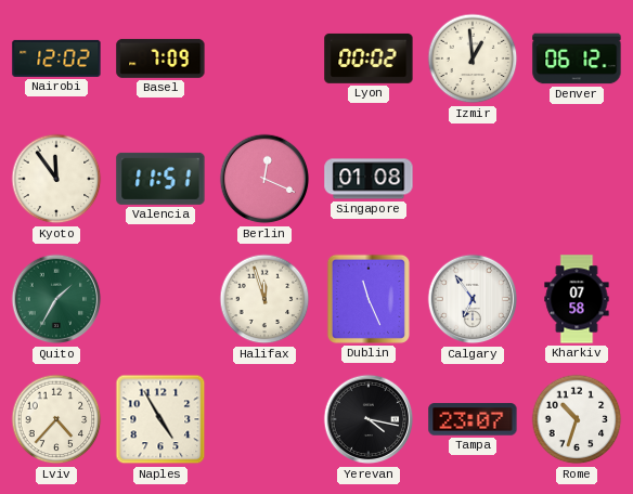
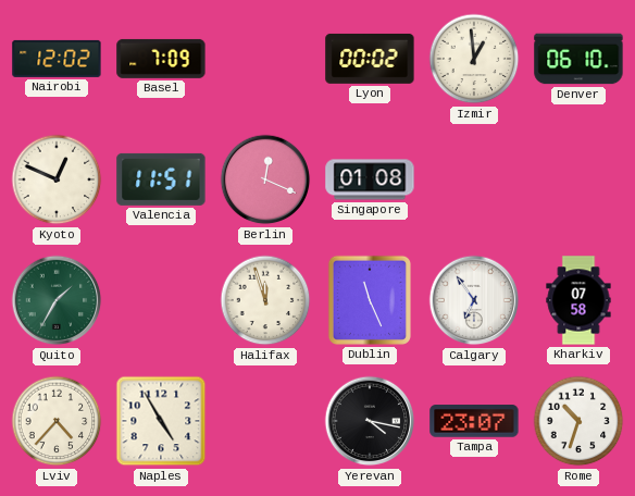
Denver: 06:12 -> 06:10
Kyoto: 11:54 -> 12:49
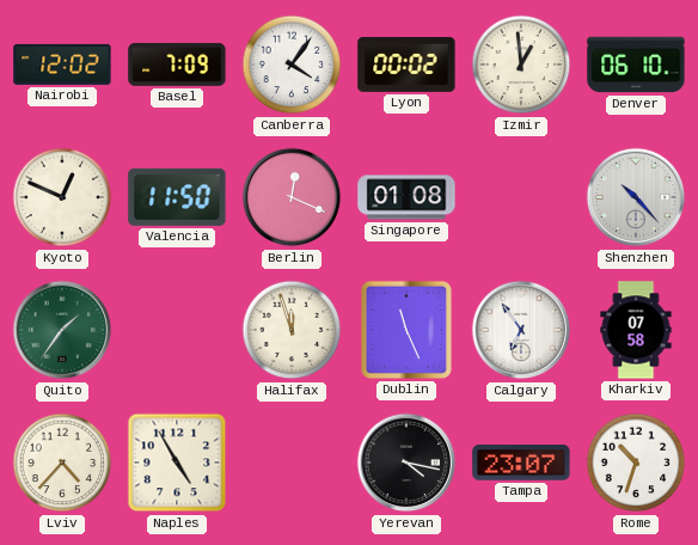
Canberra: none -> 4:06
Valencia: 11:51 -> 11:50
Shenzhen: none -> 10:23
Quito: 1:35 -> 1:36
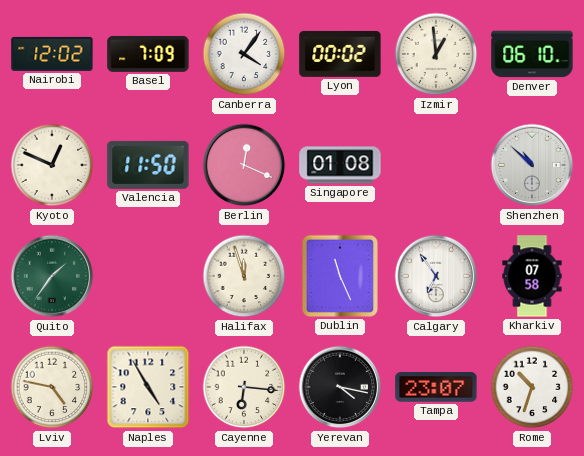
Shenzhen: 10:23 -> 10:52
Lviv: 4:37 -> 4:47
Cayenne: none -> 6:16
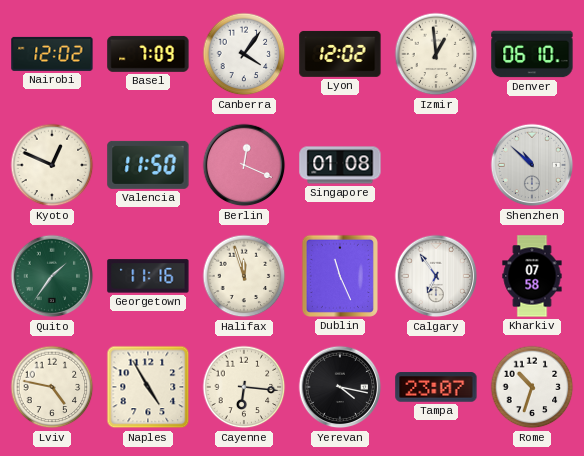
Lyon: 00:02 -> 12:02
Georgetown: none -> 11:16
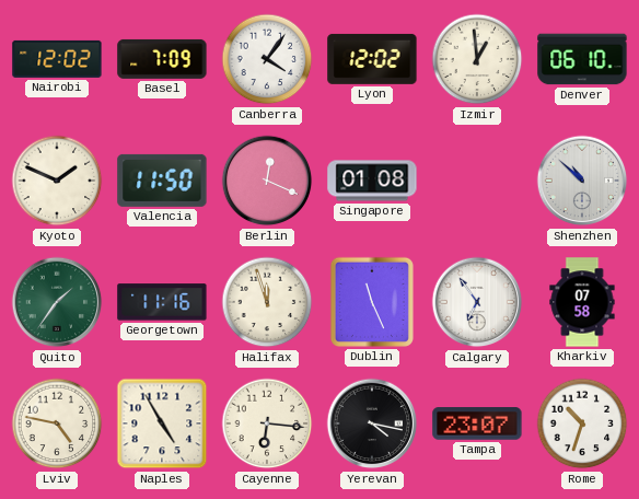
Kyoto: 12:49 -> 1:49
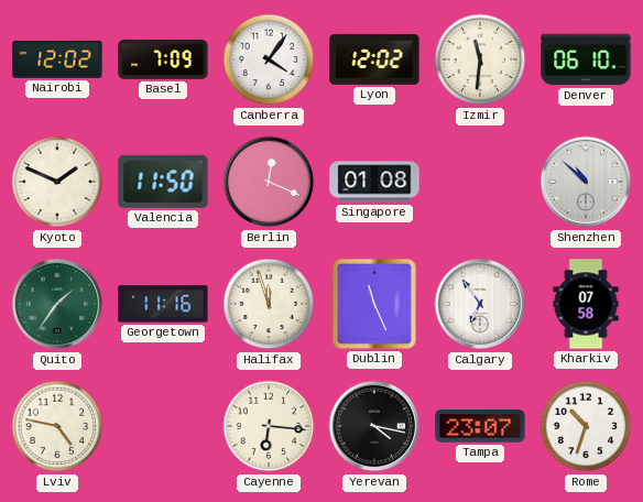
Izmir: 12:59 -> 11:31
Naples: 4:55 -> none
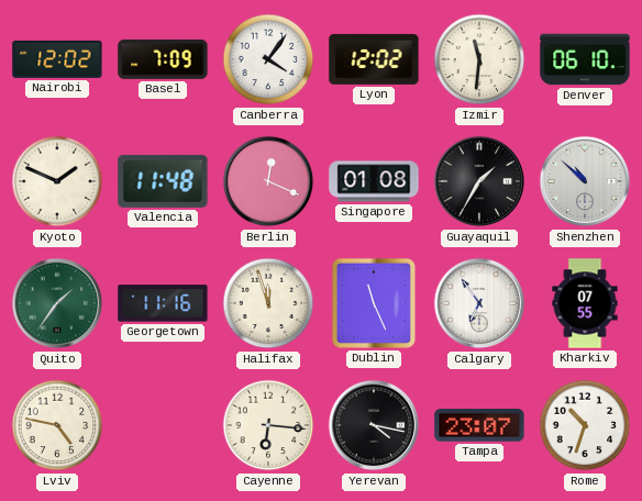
Valencia: 11:50 -> 11:48
Guayaquil: none -> 1:35
Kharkiv: 07:58 -> 07:55
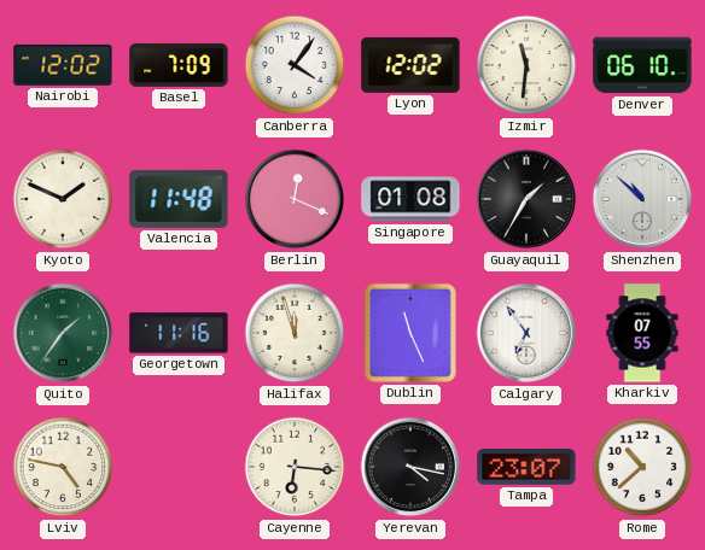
Rome: 10:33 -> 10:38
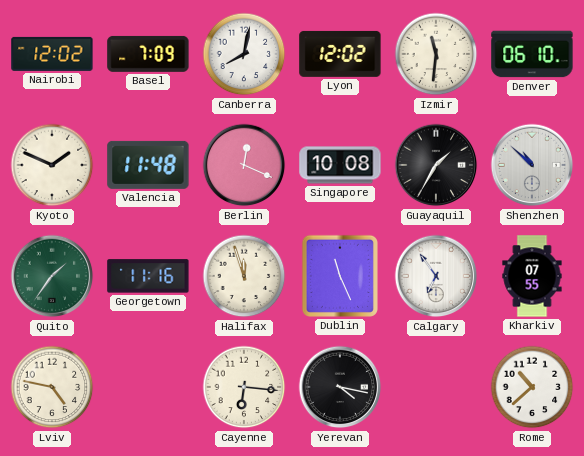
Canberra: 4:06 -> 8:02
Singapore: 01:08 -> 10:08
Tampa: 23:07 -> none
